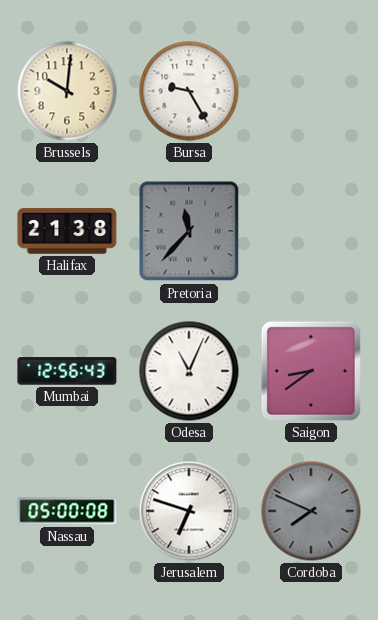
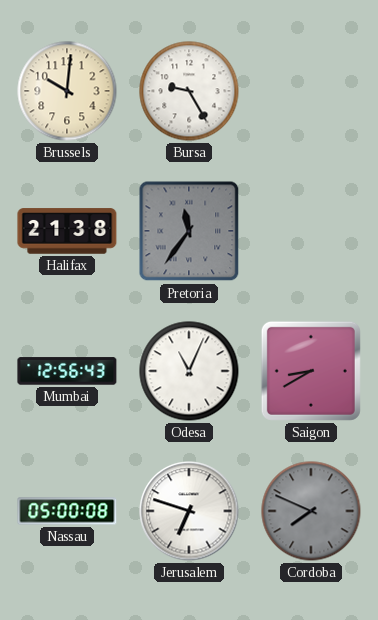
Pretoria: 11:37 -> 11:36
Saigon: 8:39 -> 8:40
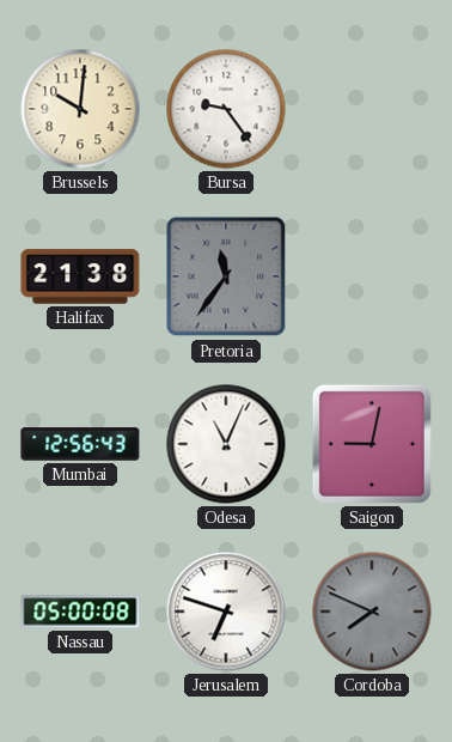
Bursa: 9:25 -> 9:24
Saigon: 8:40 -> 9:02
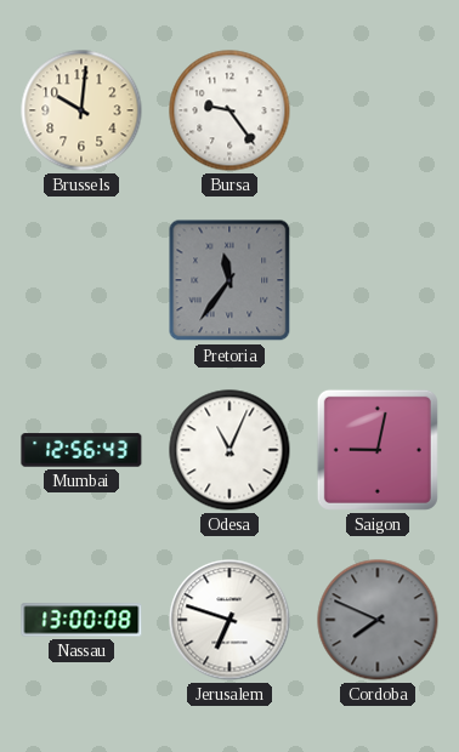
Halifax: 21:38 -> none
Nassau: 05:00 -> 13:00
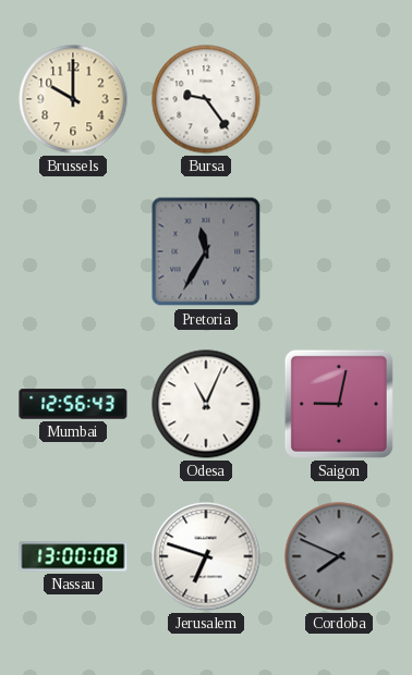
Brussels: 10:01 -> 10:00
Pretoria: 11:36 -> 11:35
